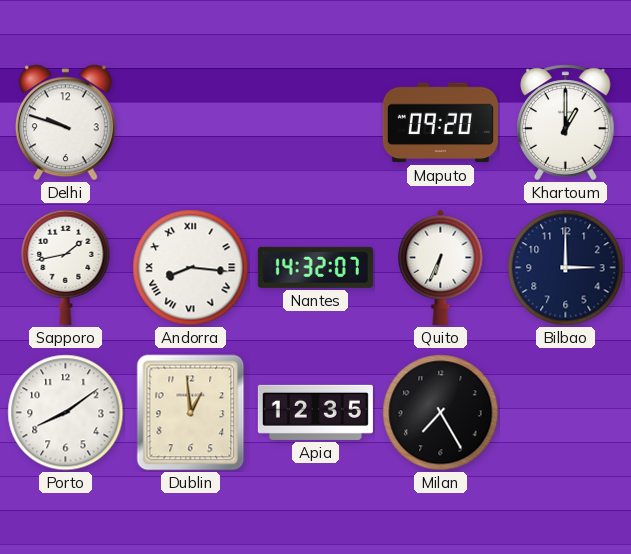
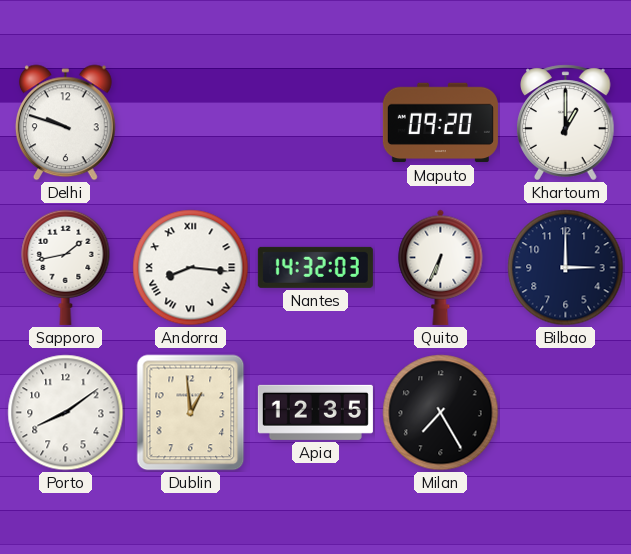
Nantes: 14:32:07 -> 14:32:03
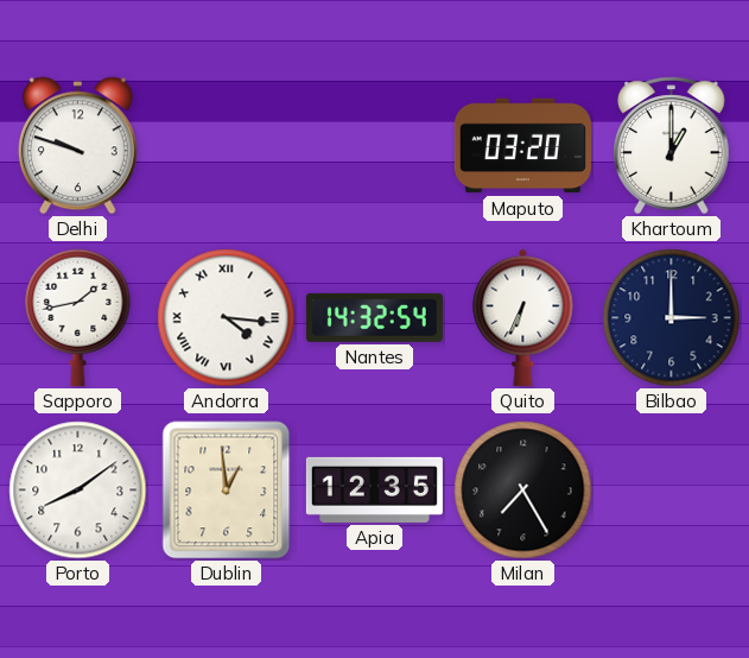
Maputo: 09:20 -> 03:20
Andorra: 8:16 -> 4:16
Nantes: 14:32:03 -> 14:32:54
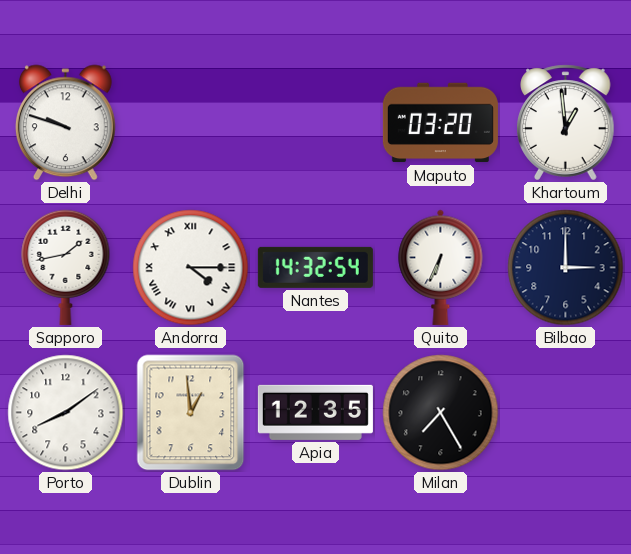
Khartoum: 1:00 -> 12:59
Andorra: 4:16 -> 4:15
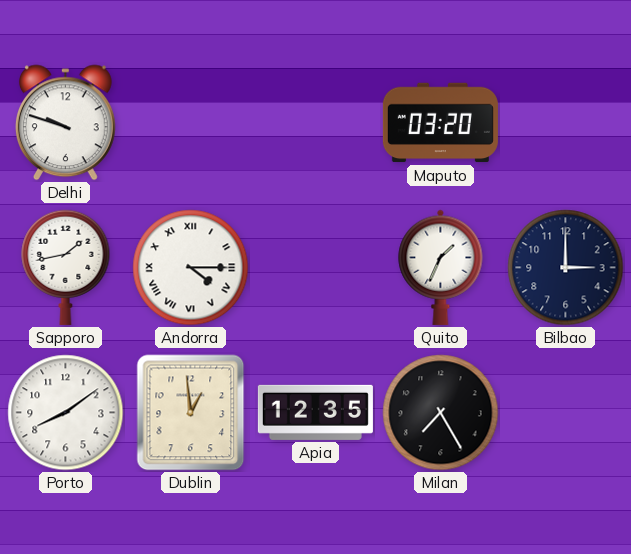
Khartoum: 12:59 -> none
Nantes: 14:32 -> none
Quito: 6:34 -> 1:34
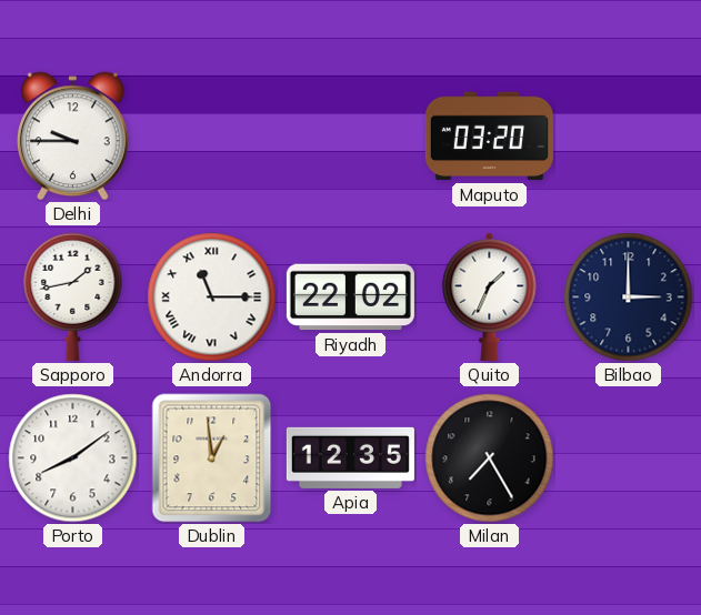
Delhi: 9:48 -> 9:45
Andorra: 4:15 -> 11:15
Riyadh: none -> 22:02
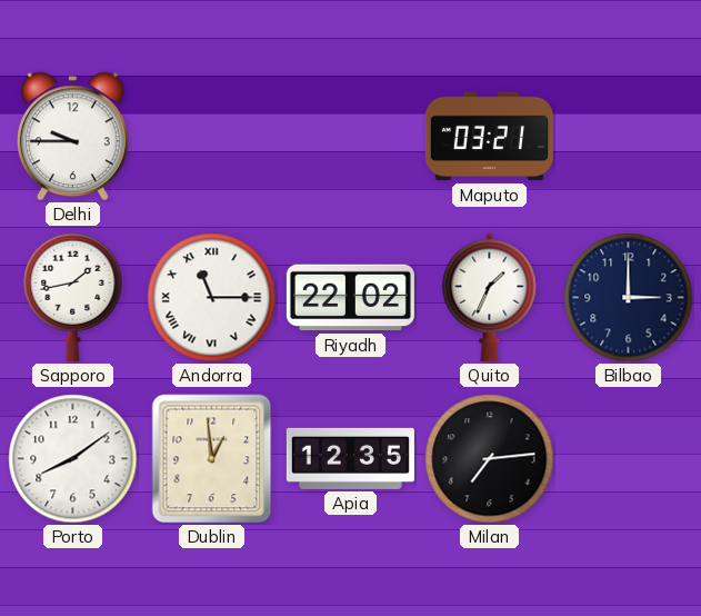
Maputo: 03:20 -> 03:21
Milan: 7:25 -> 7:14
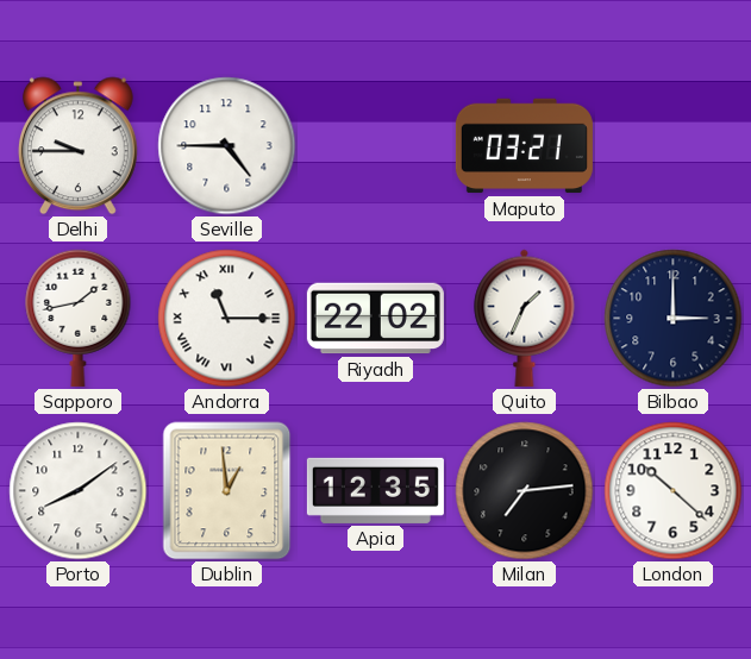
Seville: none -> 4:45
London: none -> 10:22
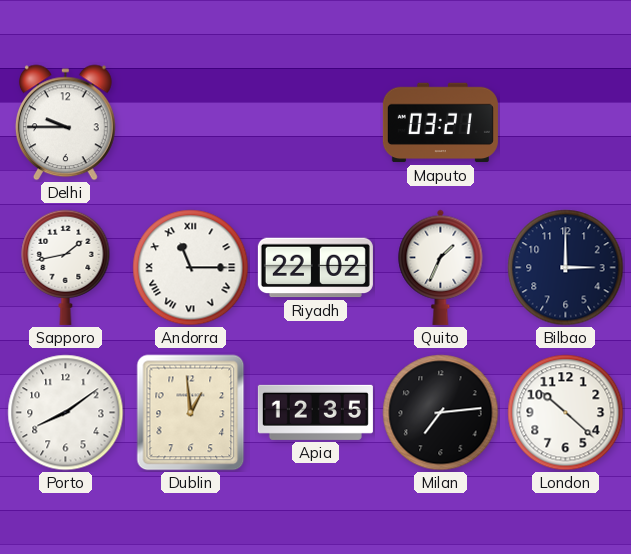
Seville: 4:45 -> none
